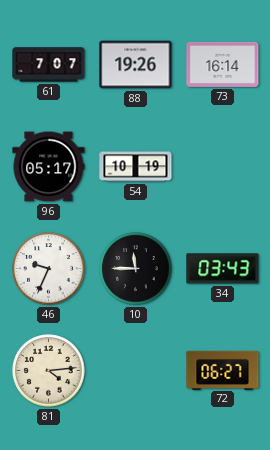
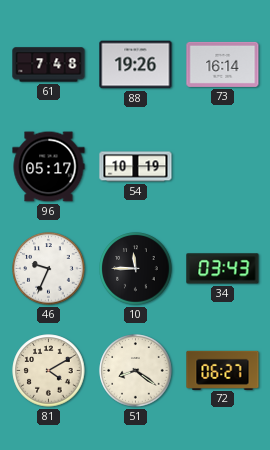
61: 7:07 -> 7:48
81: 4:14 -> 4:10
51: none -> 8:21
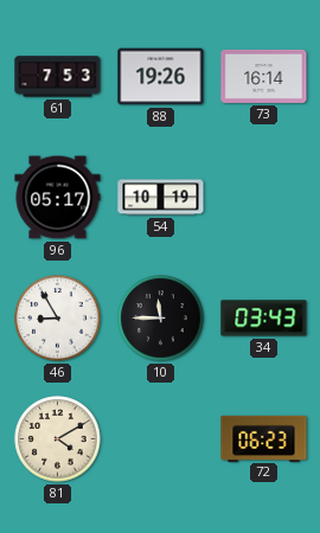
61: 7:48 -> 7:53
46: 9:34 -> 8:55
51: 8:21 -> none
72: 06:27 -> 06:23
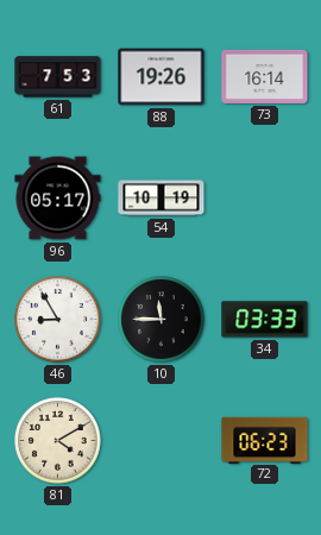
34: 03:43 -> 03:33
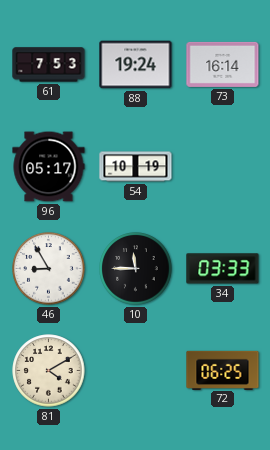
88: 19:26 -> 19:24
72: 06:23 -> 06:25
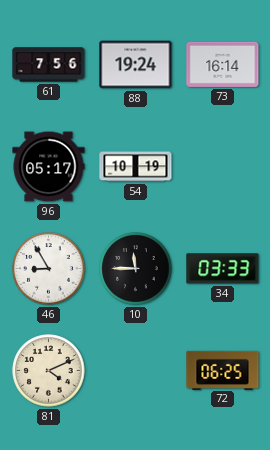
61: 7:53 -> 7:56
81: 4:10 -> 4:11
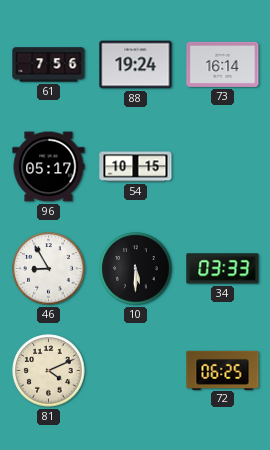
54: 10:19 -> 10:15
10: 11:45 -> 5:30
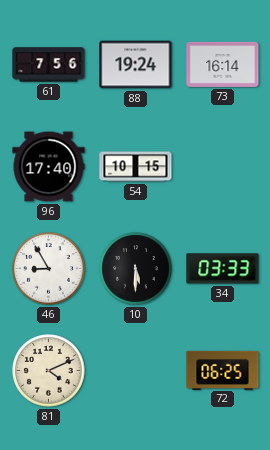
96: 05:17 -> 17:40
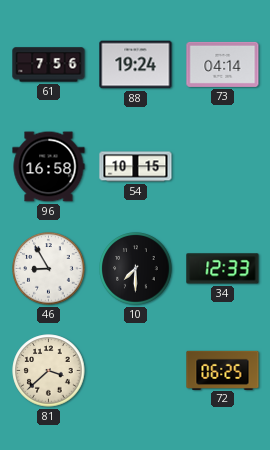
73: 16:14 -> 04:14
96: 17:40 -> 16:58
10: 5:30 -> 7:30
34: 03:33 -> 12:33
81: 4:11 -> 3:38
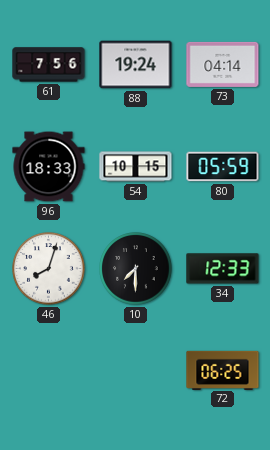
96: 16:58 -> 18:33
80: none -> 05:59
46: 8:55 -> 8:03
81: 3:38 -> none
